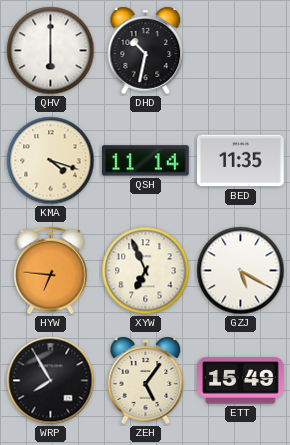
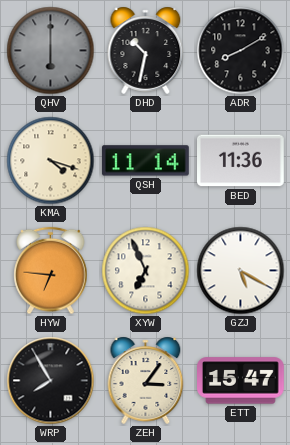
QHV dial: white -> grey
ADR: none -> 8:10
BED: 11:35 -> 11:36
ZEH: 5:06 -> 3:06
ETT: 15:49 -> 15:47
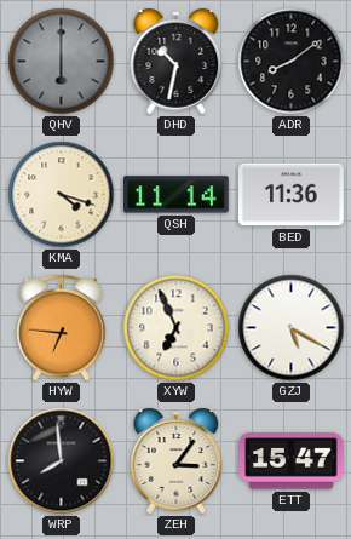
ADR: 8:10 -> 8:09
WRP: 7:55 -> 7:59
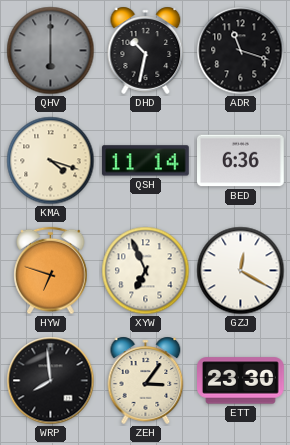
ADR: 8:09 -> 11:18
BED: 11:36 -> 6:36
HYW: 6:46 -> 6:48
GZJ: 5:20 -> 12:20
ETT: 15:47 -> 23:30
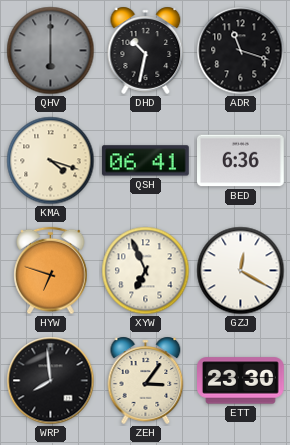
QSH: 11:14 -> 06:41
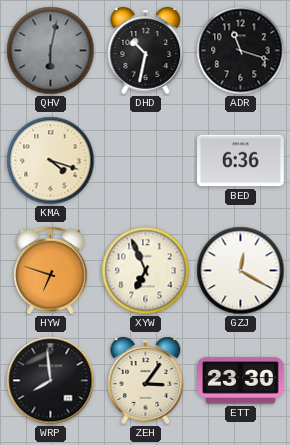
QHV: 6:00 -> 6:02
QSH: 06:41 -> none
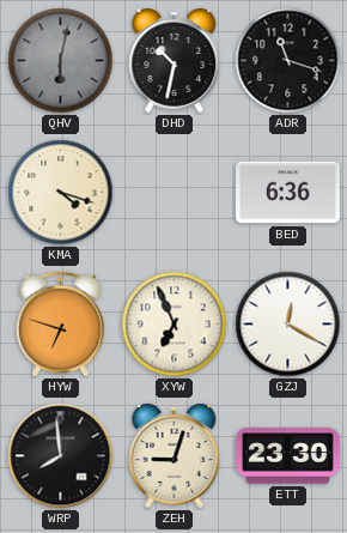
ZEH: 3:06 -> 9:03
